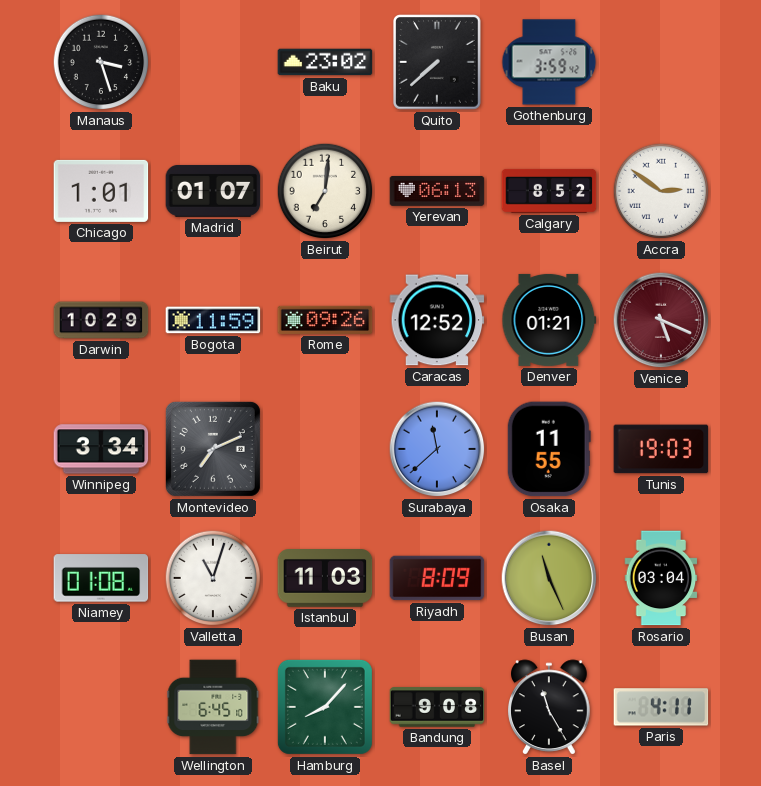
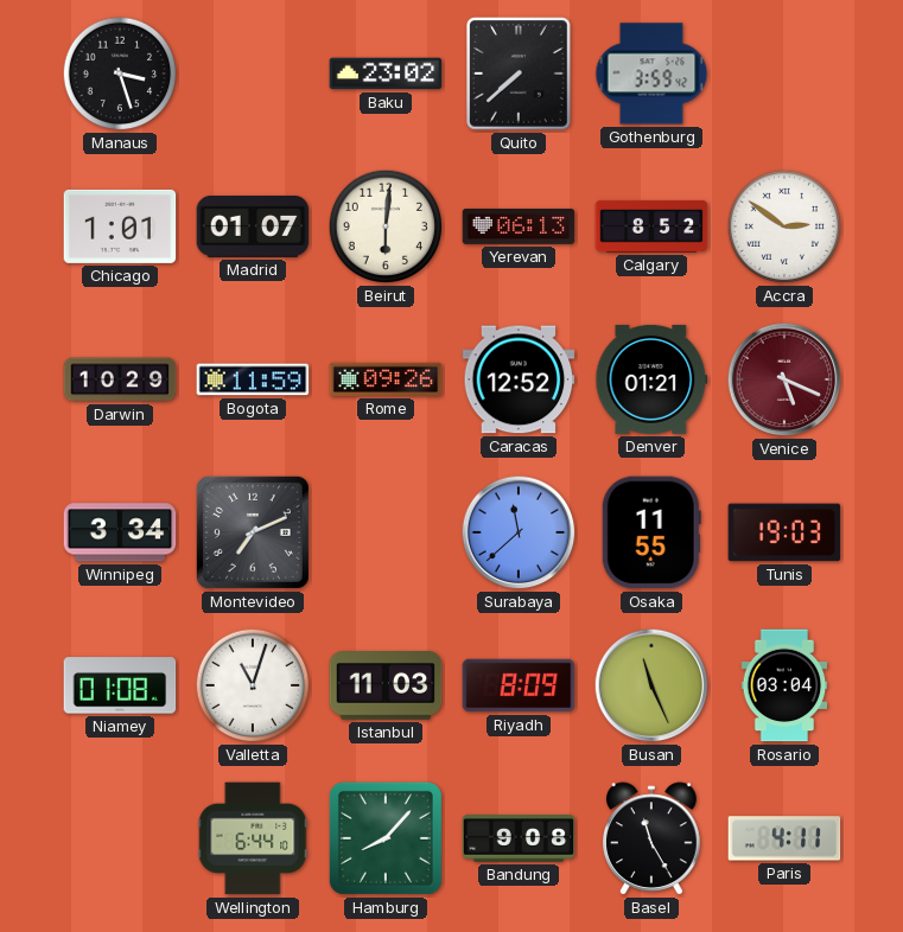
Beirut: 7:01 -> 6:01
Wellington: 6:45 -> 6:44
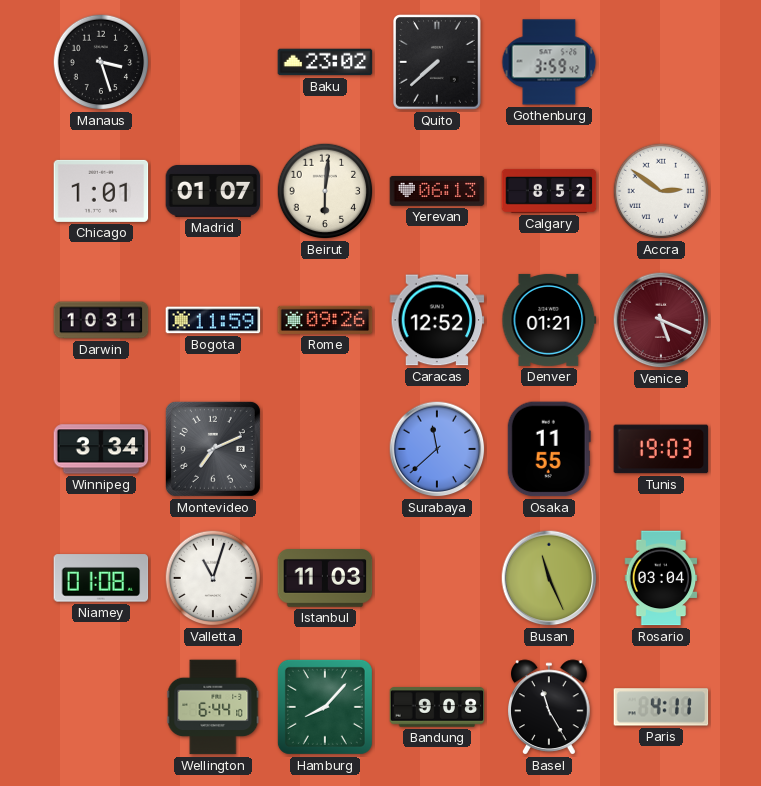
Darwin: 10:29 -> 10:31
Riyadh: 8:09 -> none
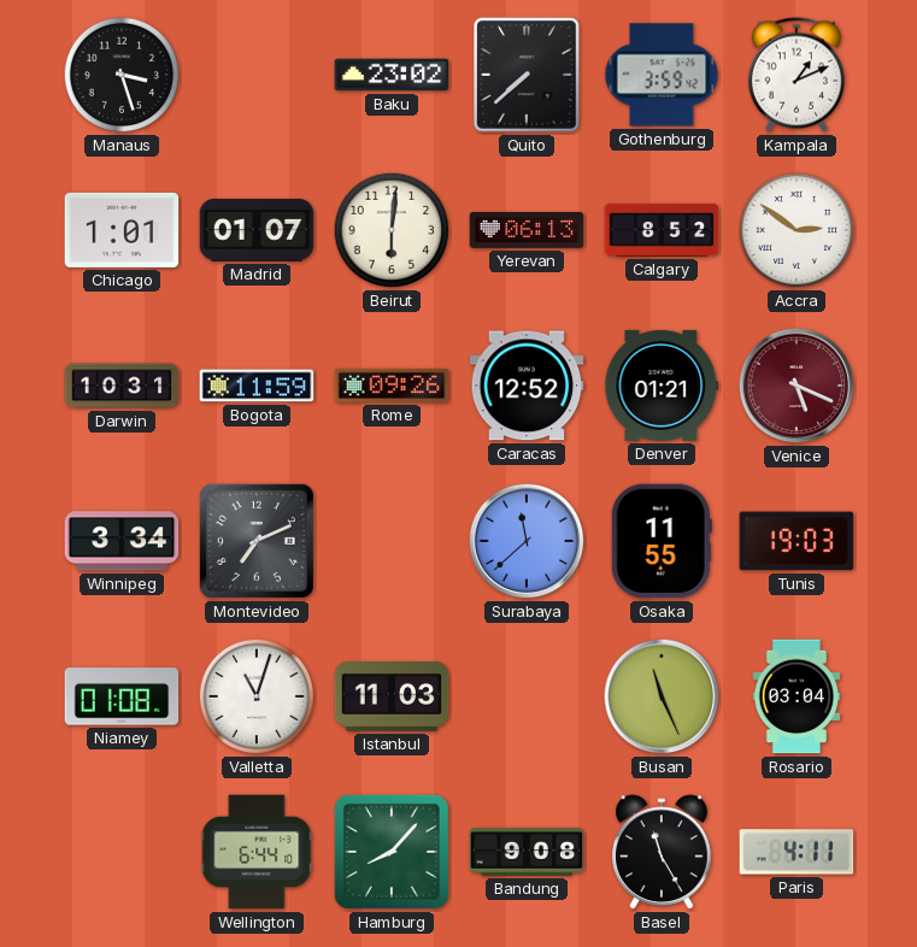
Kampala: none -> 1:11
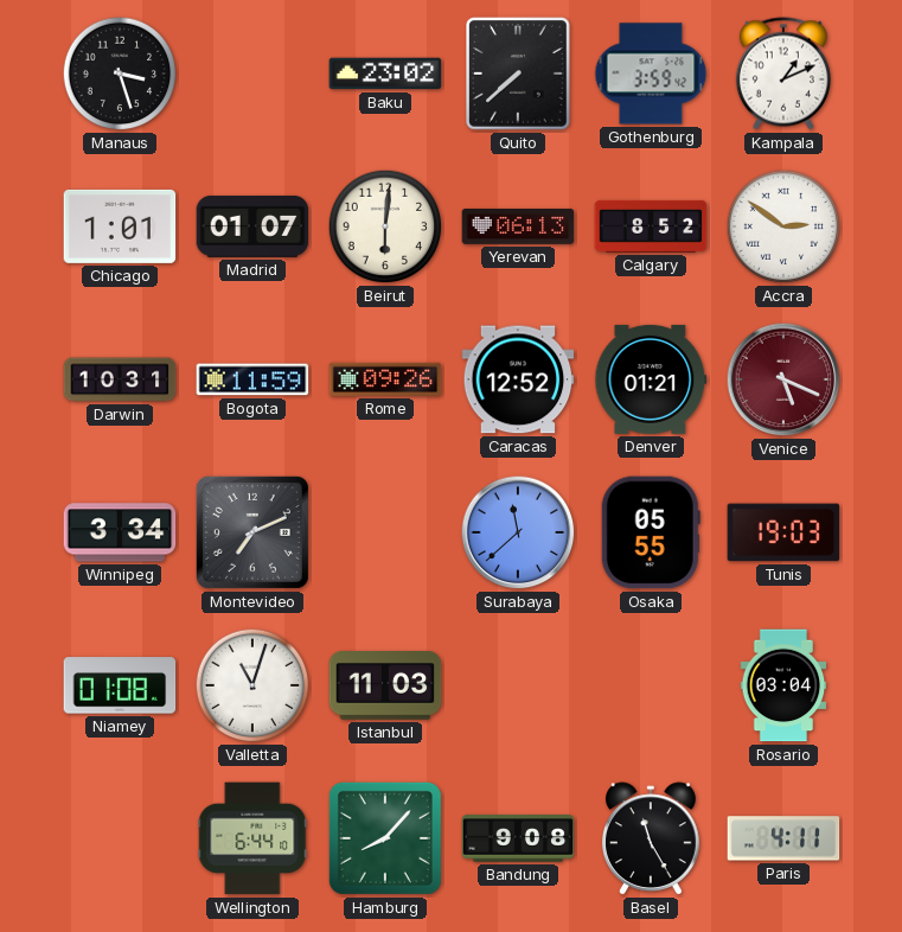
Osaka: 11:55 -> 05:55
Busan: 11:26 -> none
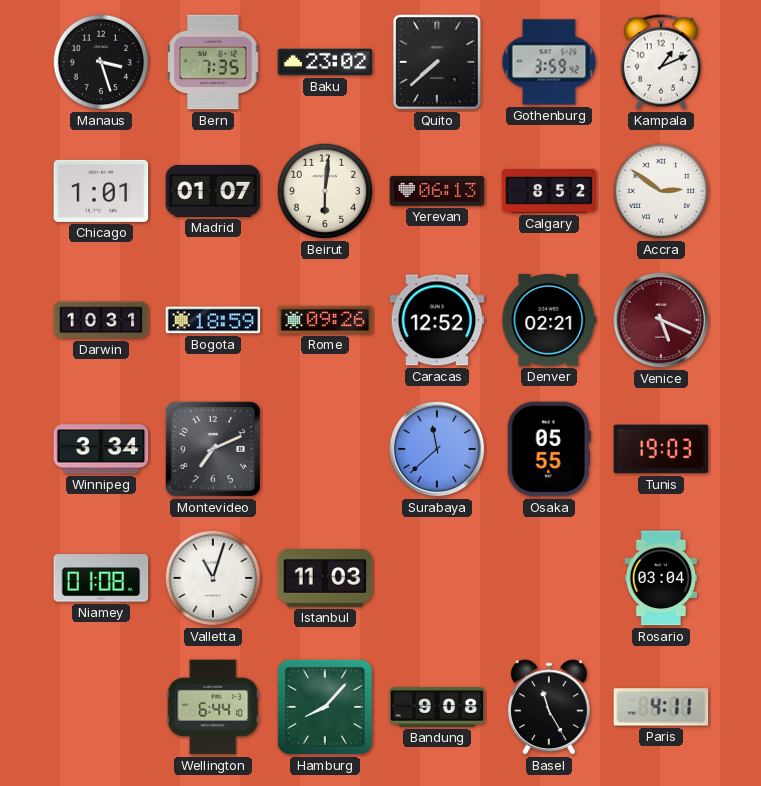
Bern: none -> 7:35
Bogota: 11:59 -> 18:59
Denver: 01:21 -> 02:21
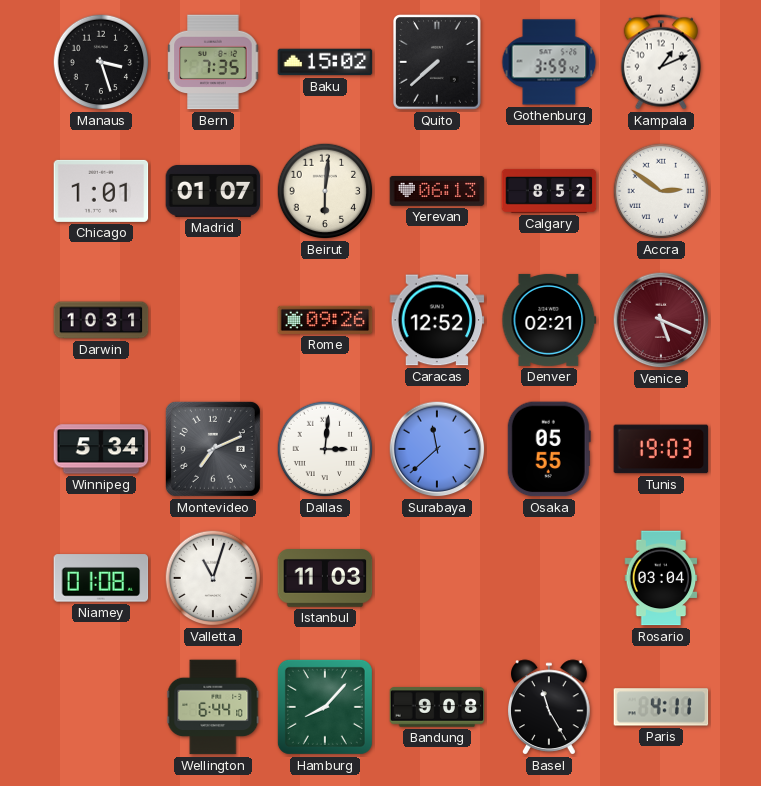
Baku: 23:02 -> 15:02
Bogota: 18:59 -> none
Winnipeg: 3:34 -> 5:34
Dallas: none -> 3:01
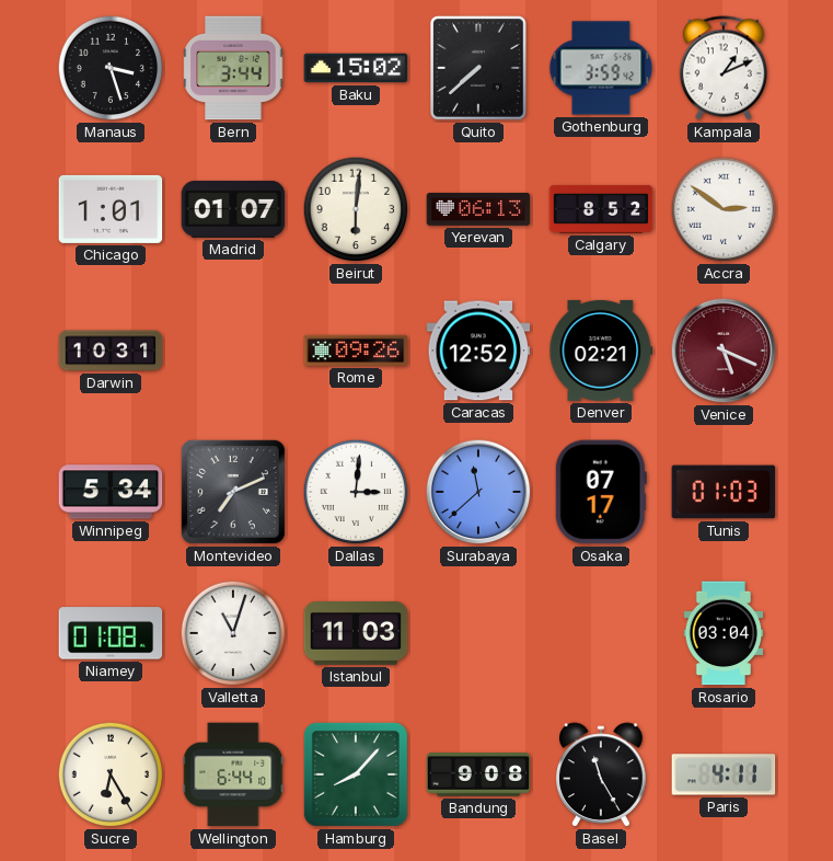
Bern: 7:35 -> 3:44
Osaka: 05:55 -> 07:17
Tunis: 19:03 -> 01:03
Sucre: none -> 6:25
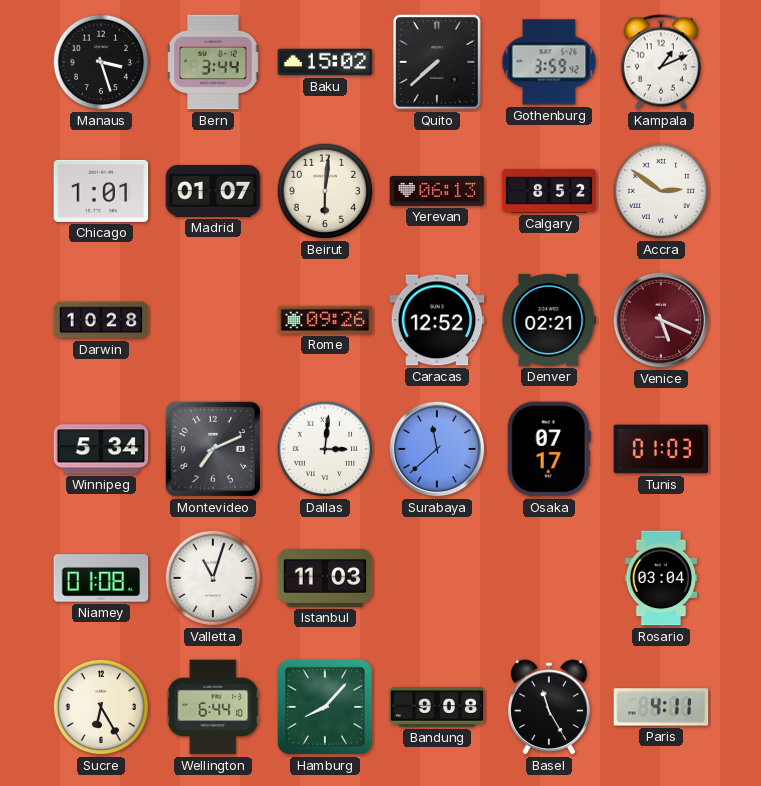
Darwin: 10:31 -> 10:28
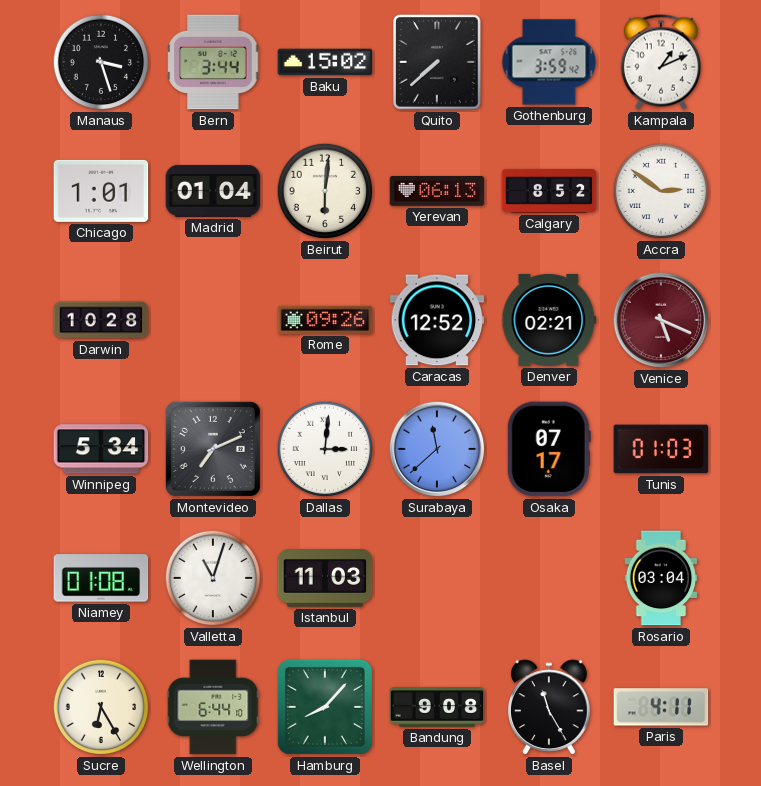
Madrid: 01:07 -> 01:04
